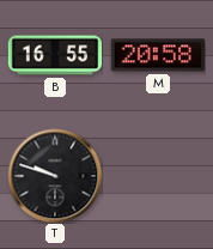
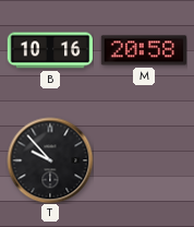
B: 16:55 -> 10:16
T: 9:48 -> 9:53
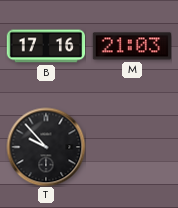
B: 10:16 -> 17:16
M: 20:58 -> 21:03
